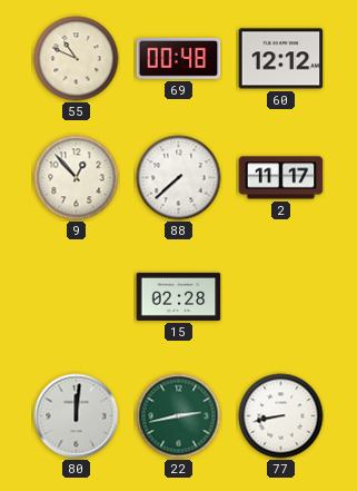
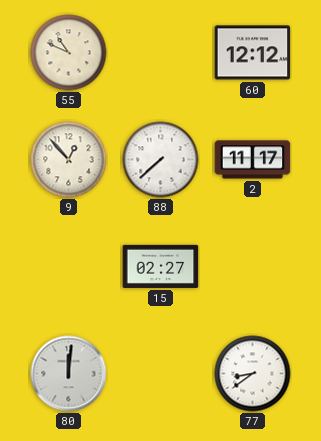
69: 00:48 -> none
15: 02:28 -> 02:27
22: 2:43 -> none
77: 8:43 -> 8:39
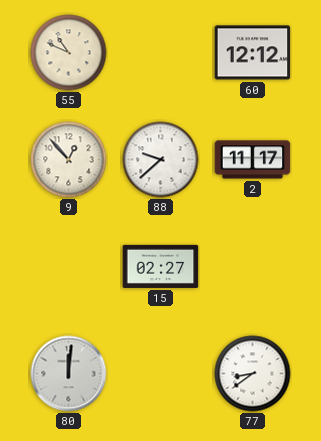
88: 7:38 -> 9:38
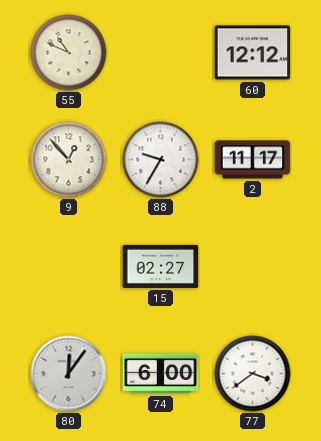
88: 9:38 -> 9:35
80: 12:01 -> 12:06
74: none -> 6:00
77: 8:39 -> 3:39
